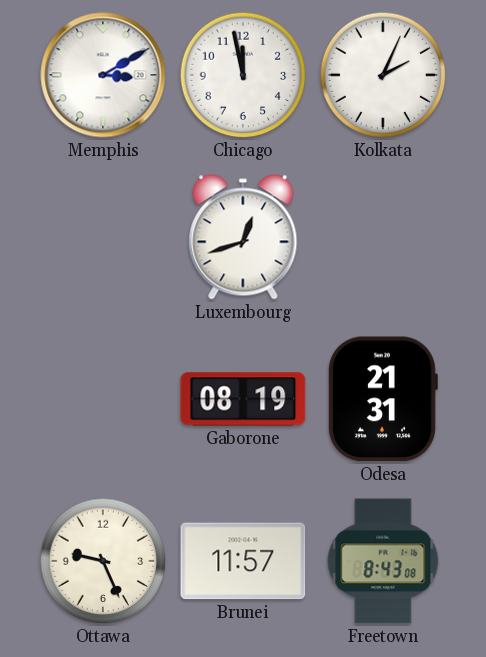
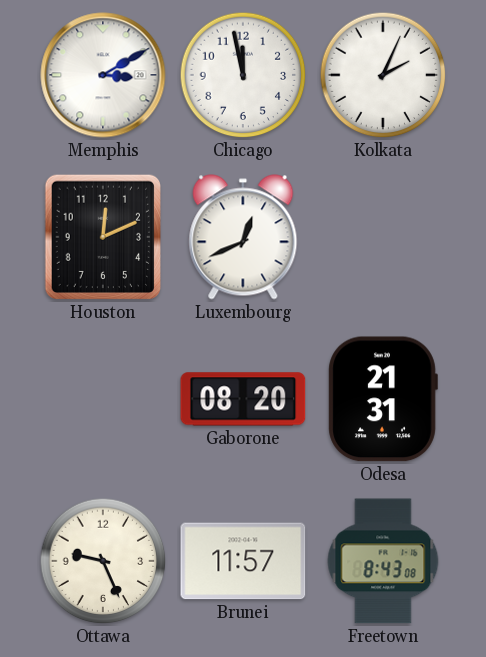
Houston: none -> 12:11
Luxembourg: 12:42 -> 12:41
Gaborone: 08:19 -> 08:20
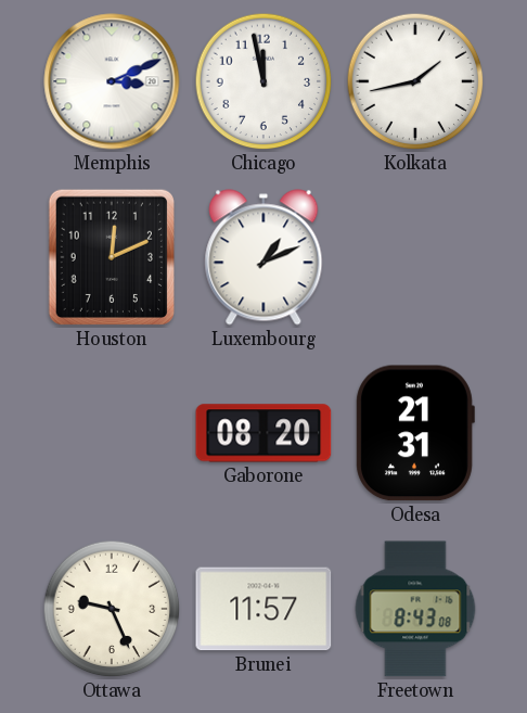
Memphis: 3:10 -> 3:11
Kolkata: 2:04 -> 1:43
Luxembourg: 12:41 -> 1:11
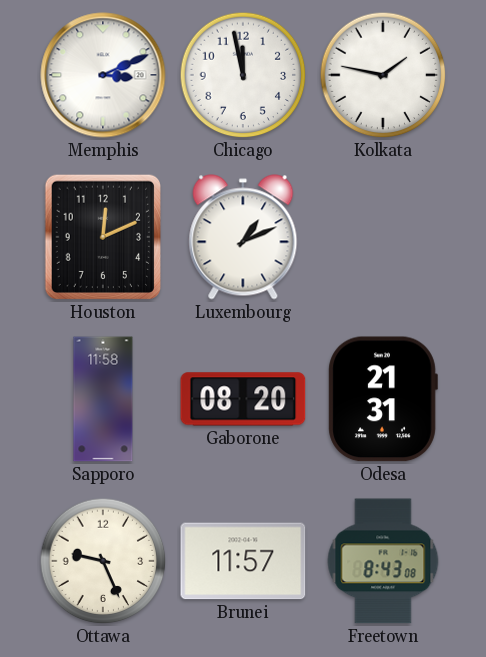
Kolkata: 1:43 -> 1:47
Sapporo: none -> 11:58
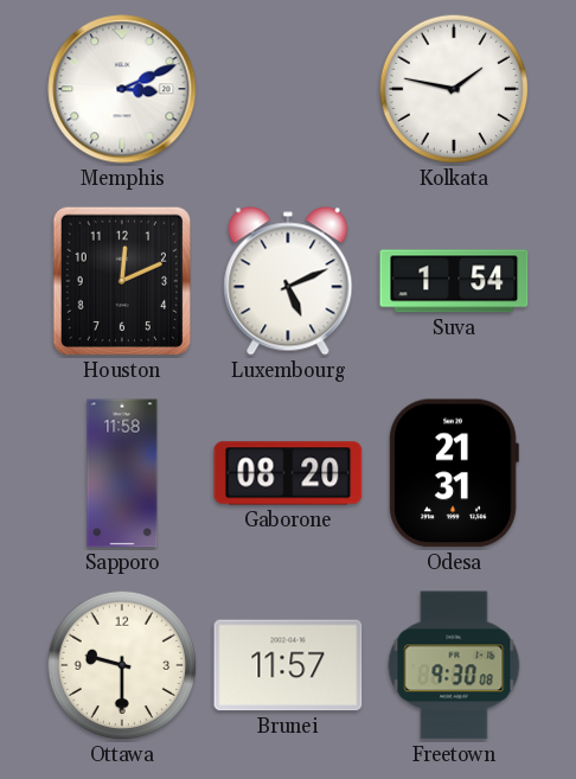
Chicago: 11:58 -> none
Luxembourg: 1:11 -> 5:11
Suva: none -> 1:54
Ottawa: 9:26 -> 9:30
Freetown: 8:43 -> 9:30
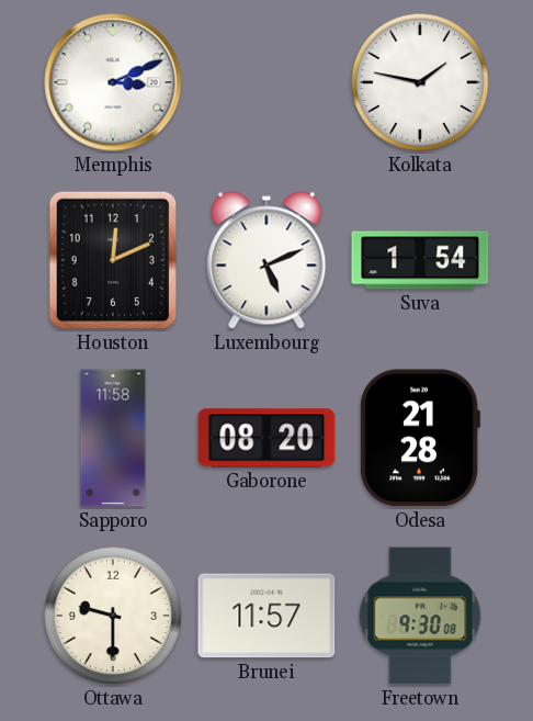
Odesa: 21:31 -> 21:28
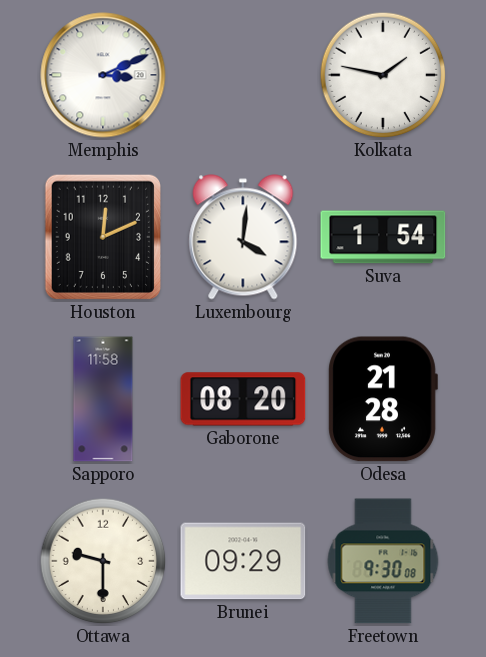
Luxembourg: 5:11 -> 4:01
Brunei: 11:57 -> 09:29
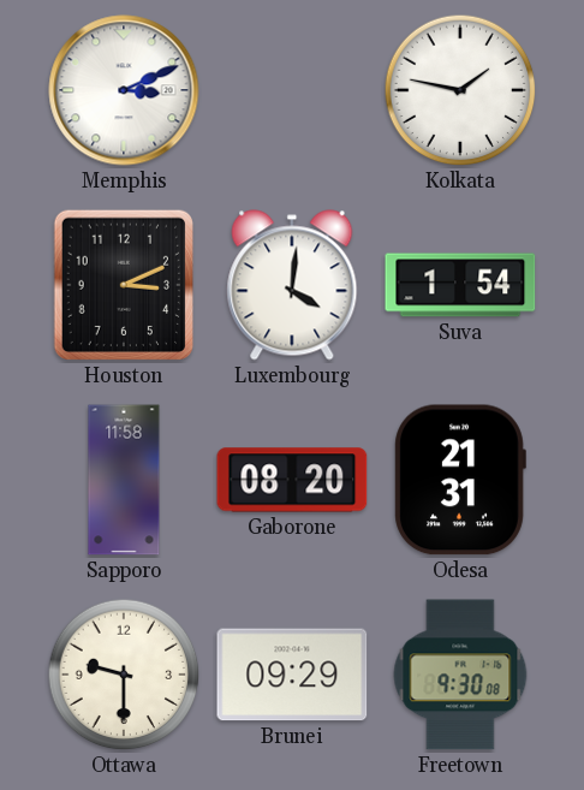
Houston: 12:11 -> 3:11
Odesa: 21:28 -> 21:31
